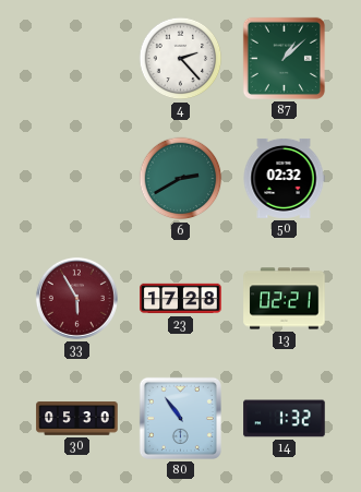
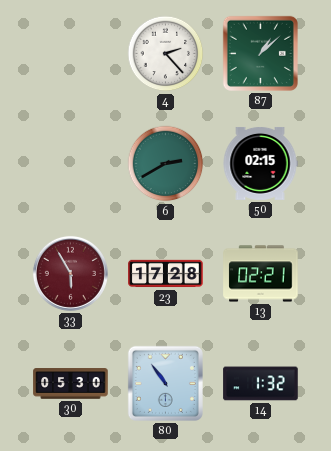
50: 02:32 -> 02:15
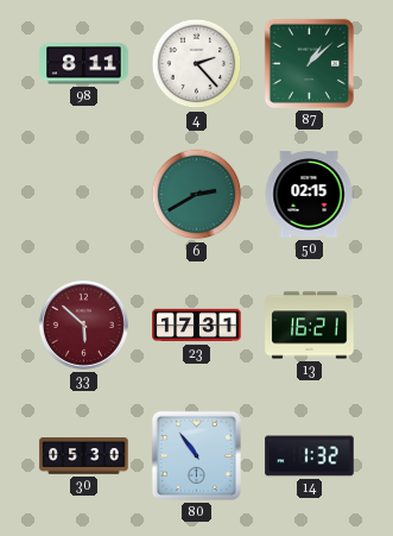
98: none -> 8:11
33: 5:55 -> 5:52
23: 17:28 -> 17:31
13: 02:21 -> 16:21
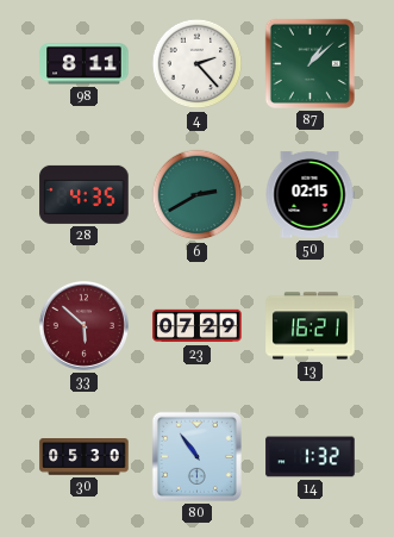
28: none -> 4:35
23: 17:31 -> 07:29
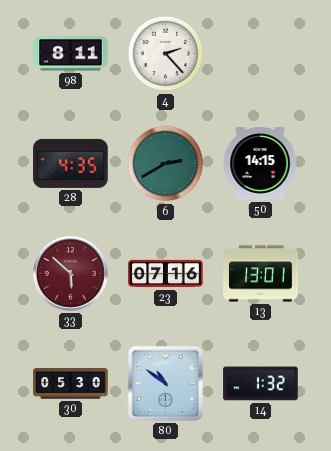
87: 1:08 -> none
50: 02:15 -> 14:15
23: 07:29 -> 07:16
13: 16:21 -> 13:01
80: 10:54 -> 10:51
